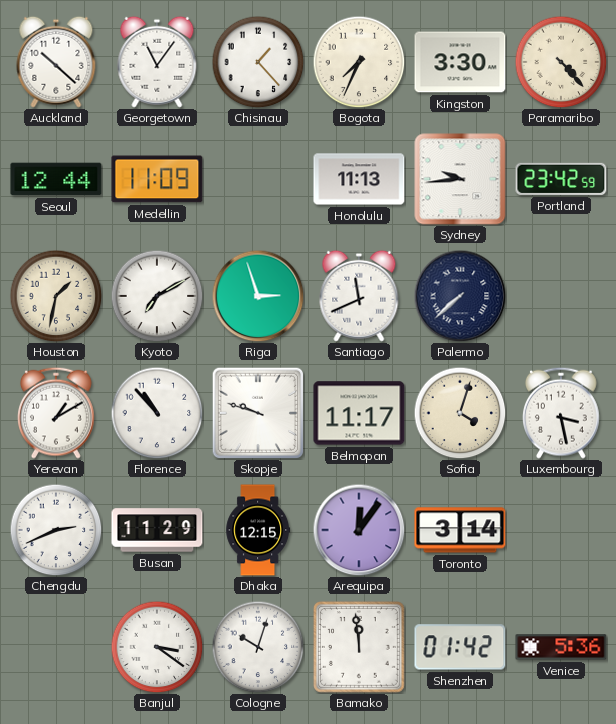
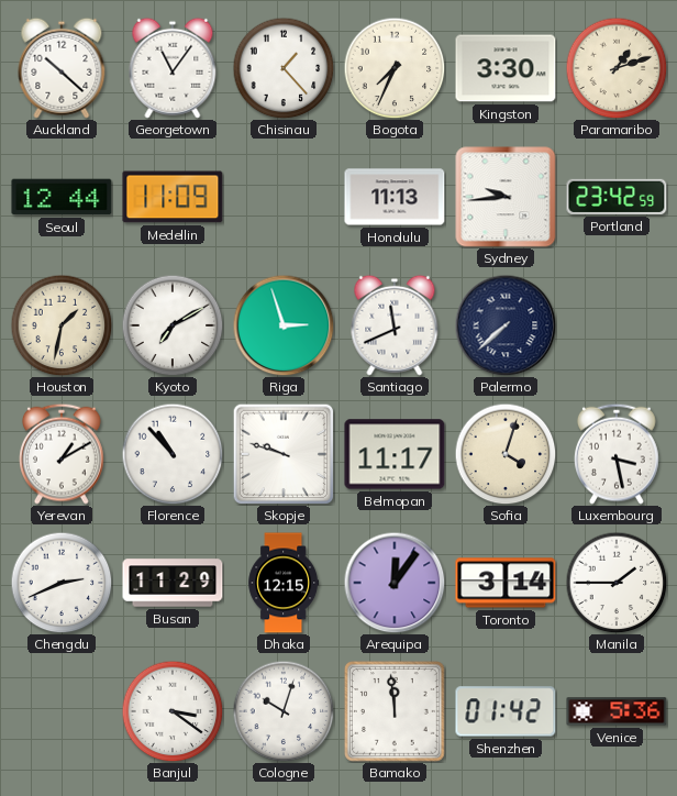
Paramaribo: 4:23 -> 1:12
Manila: none -> 1:45
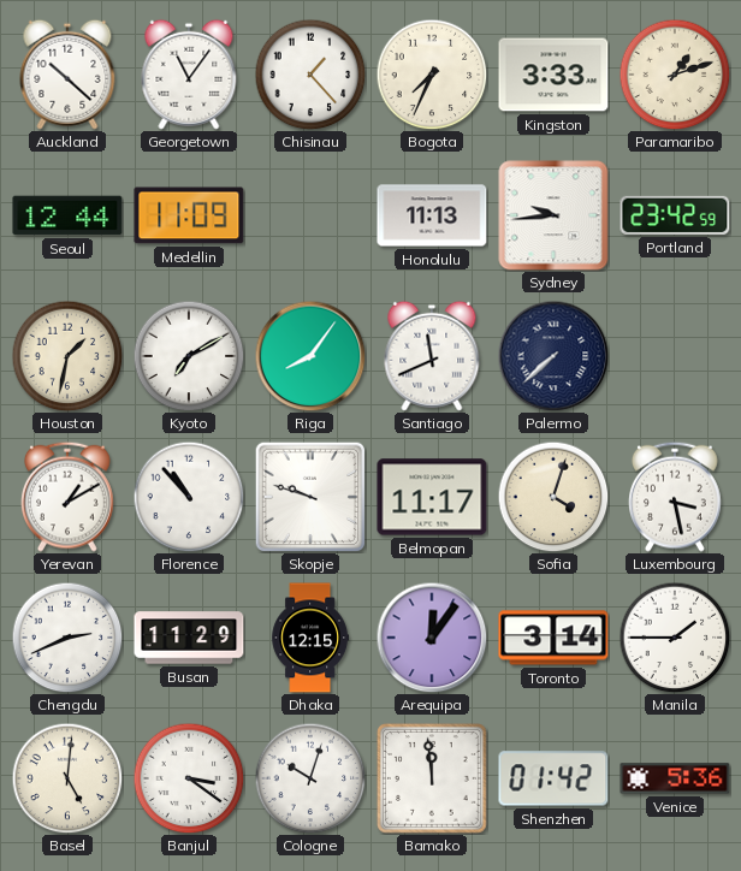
Kingston: 3:30 -> 3:33
Riga: 2:57 -> 8:06
Basel: none -> 5:01
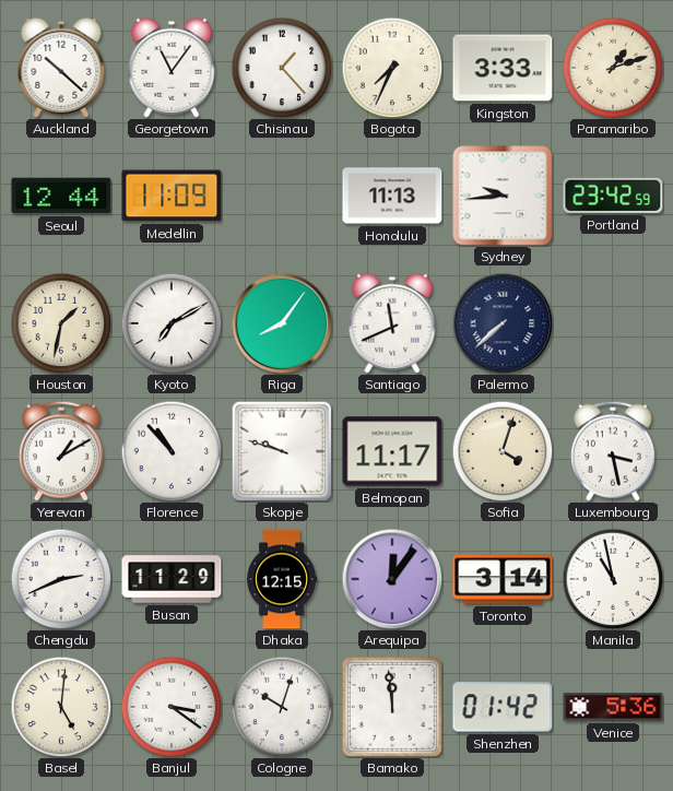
Manila: 1:45 -> 10:58
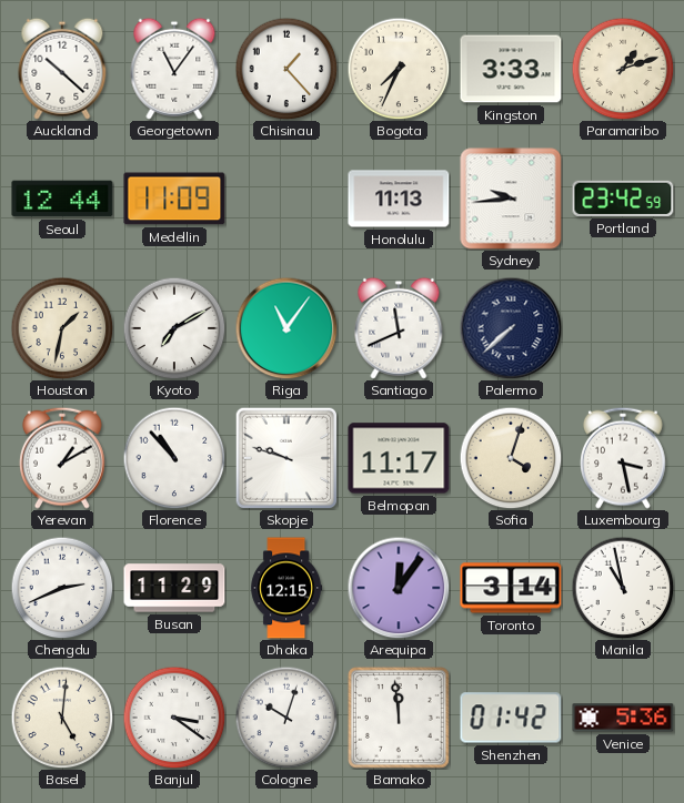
Riga: 8:06 -> 11:06
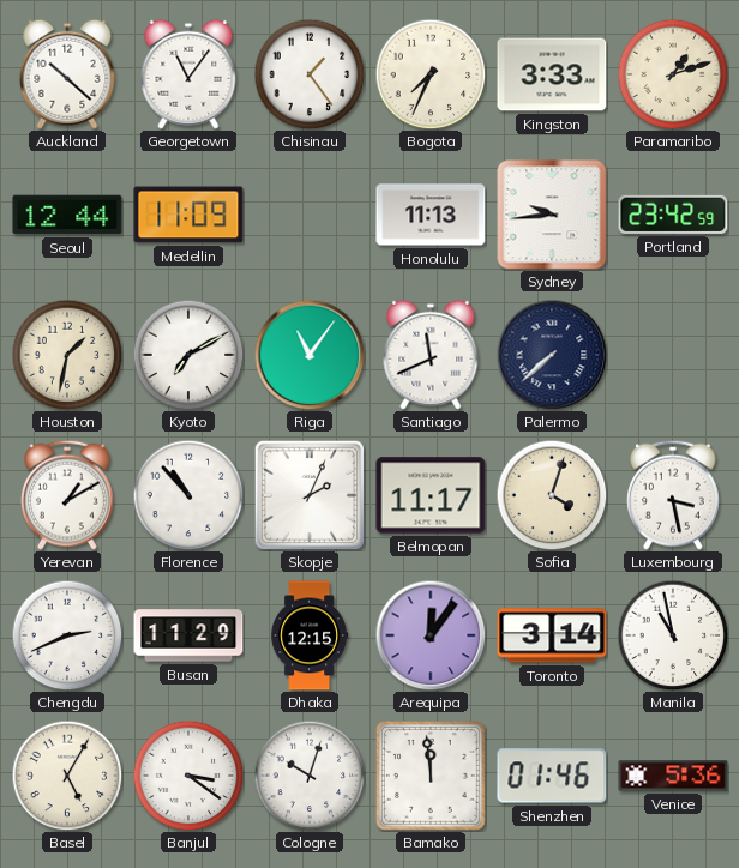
Chisinau: 1:23 -> 1:24
Skopje: 9:48 -> 2:04
Basel: 5:01 -> 5:05
Shenzhen: 01:42 -> 01:46
